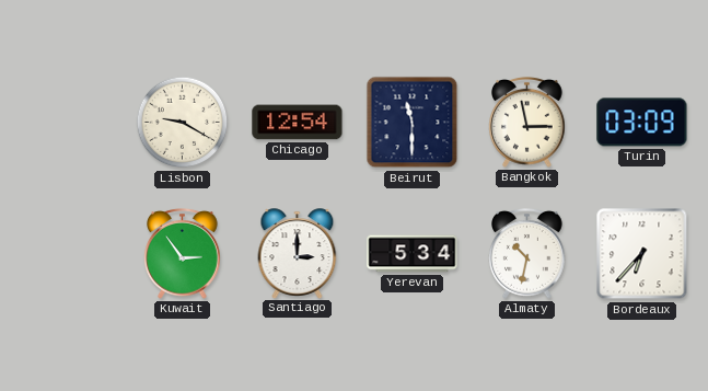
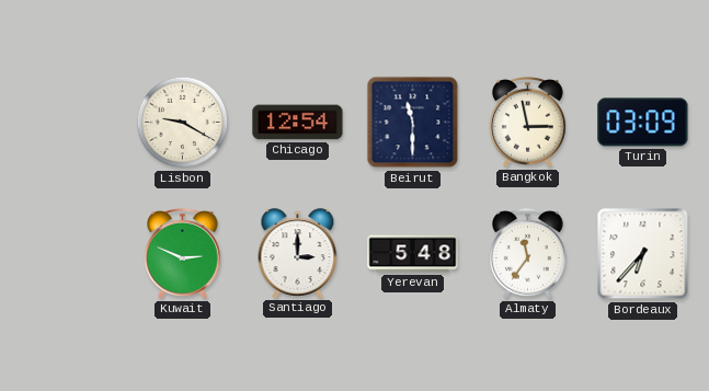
Kuwait: 2:54 -> 2:49
Yerevan: 5:34 -> 5:48
Almaty: 10:32 -> 11:36
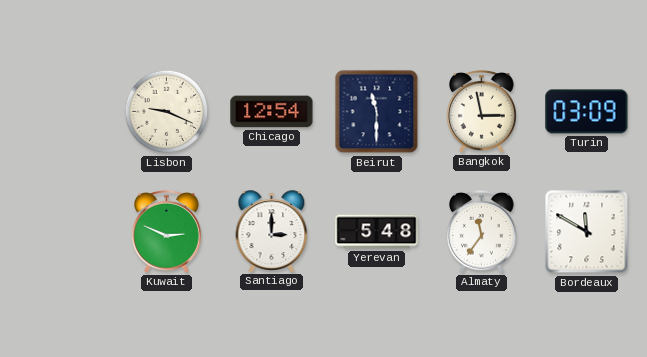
Lisbon: 9:20 -> 9:19
Bordeaux: 6:37 -> 11:50
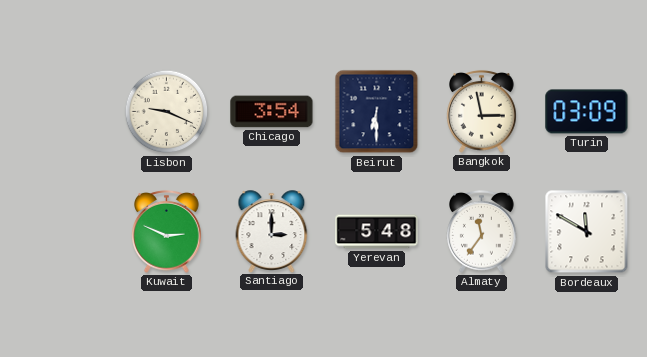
Chicago: 12:54 -> 3:54
Beirut: 11:30 -> 6:30
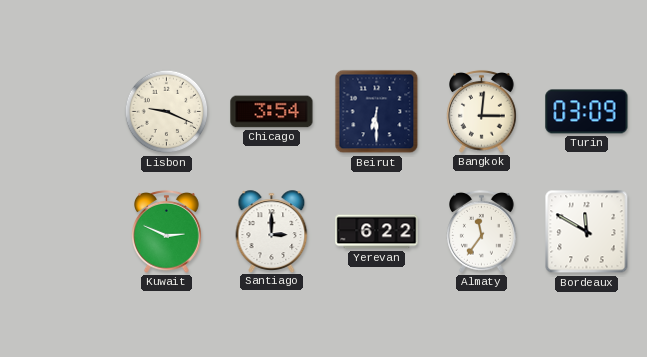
Bangkok: 2:58 -> 3:01
Yerevan: 5:48 -> 6:22
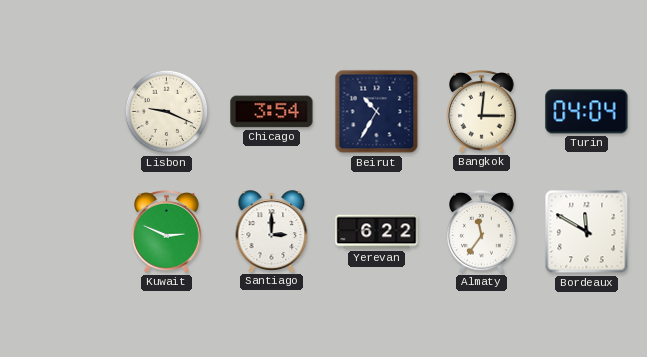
Beirut: 6:30 -> 10:35
Turin: 03:09 -> 04:04
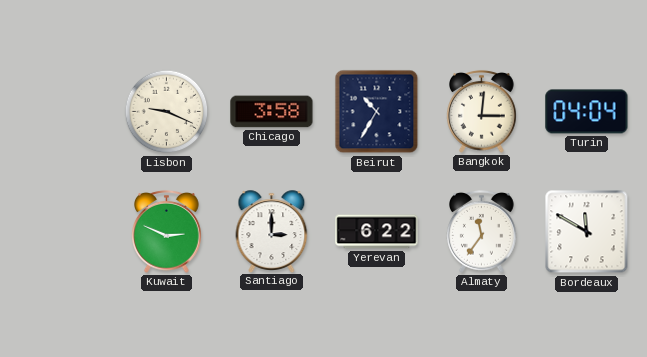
Chicago: 3:54 -> 3:58
